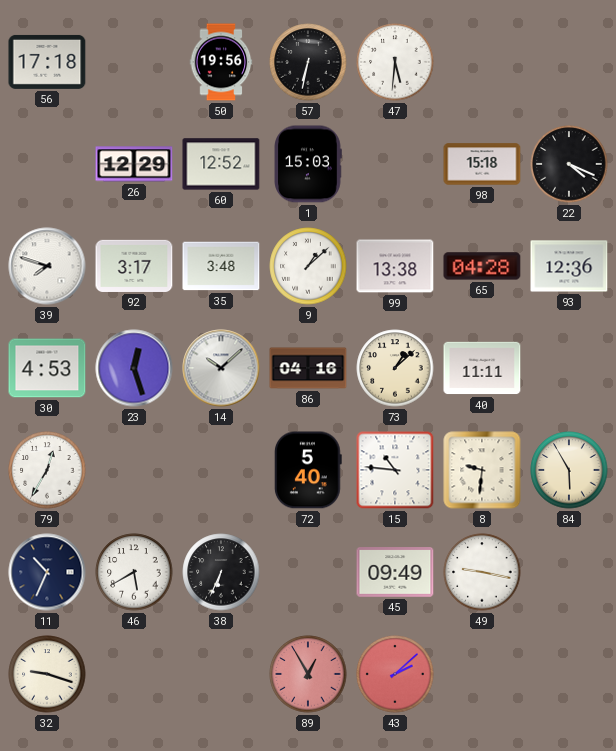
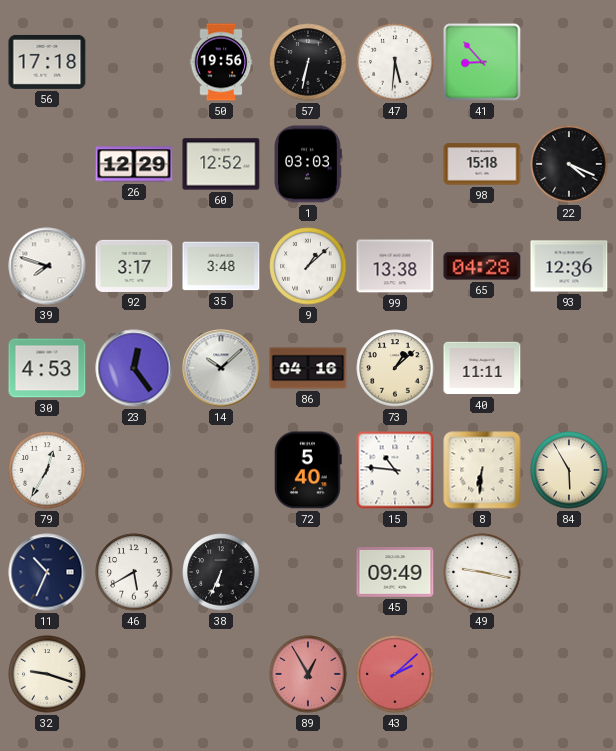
41: none -> 8:53
1: 15:03 -> 03:03
23: 12:27 -> 12:24
8: 9:31 -> 6:31
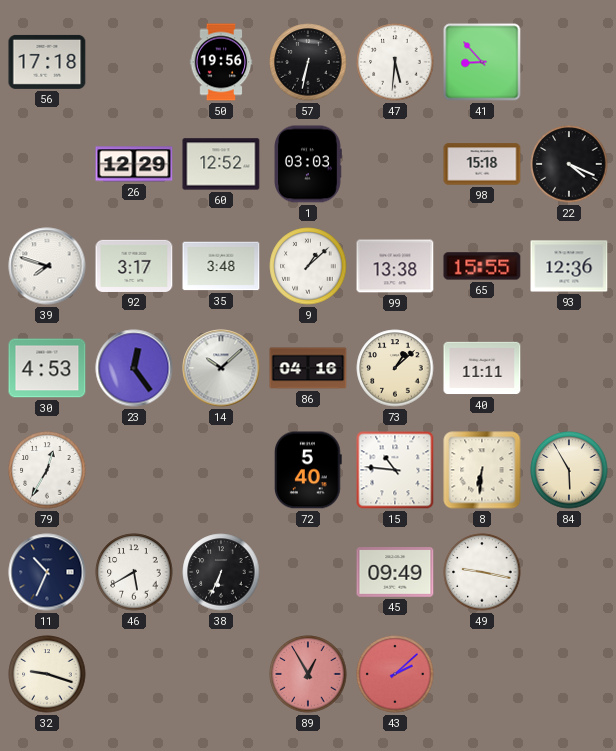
65: 04:28 -> 15:55
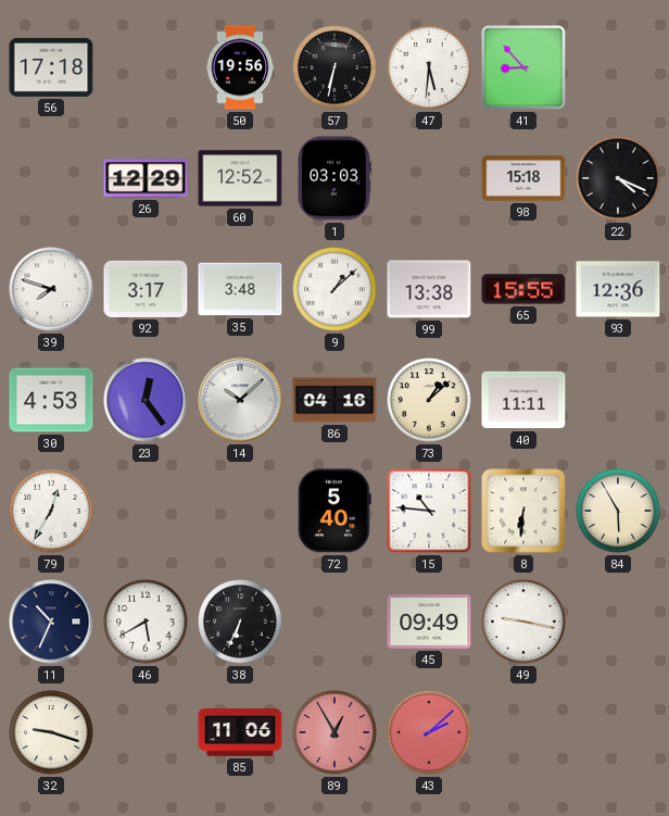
85: none -> 11:06
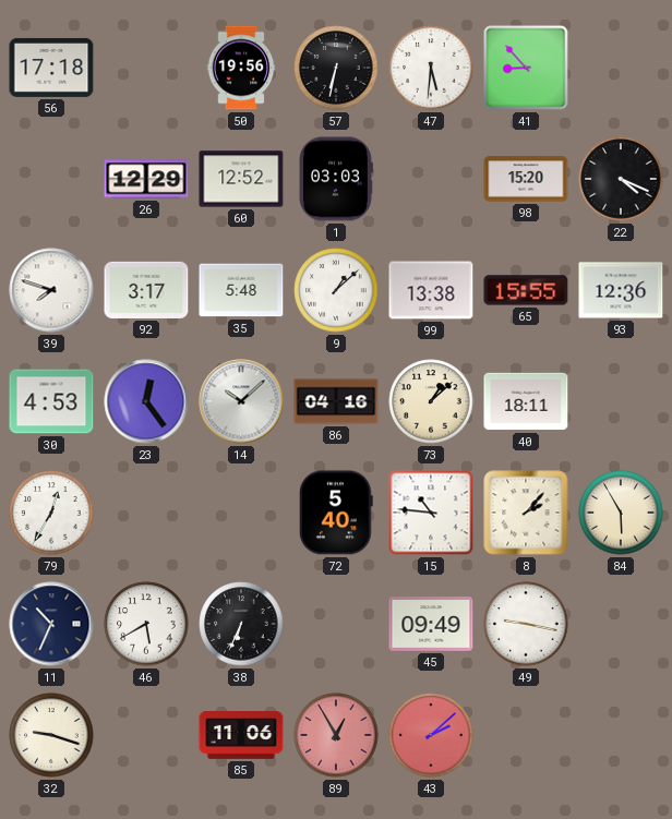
98: 15:18 -> 15:20
35: 3:48 -> 5:48
40: 11:11 -> 18:11
8: 6:31 -> 2:07
